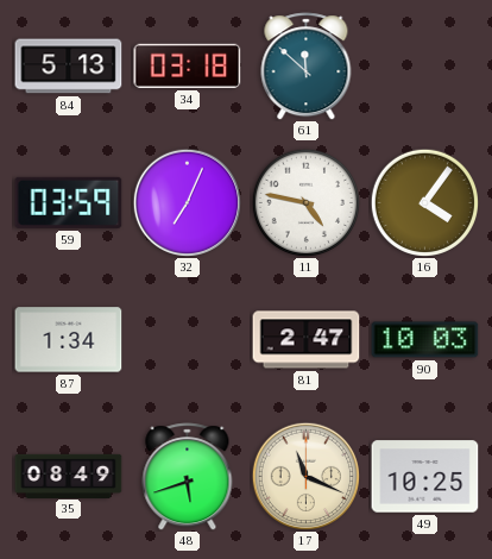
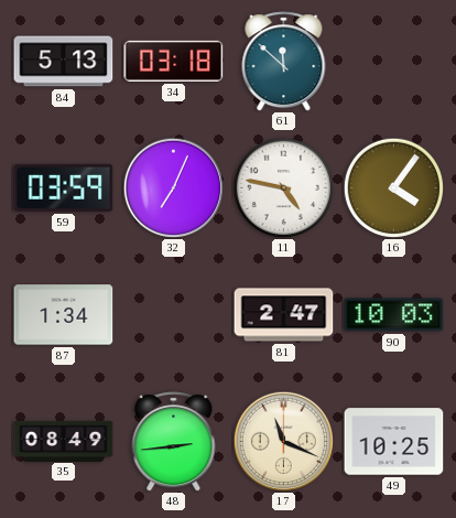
48: 5:42 -> 2:44
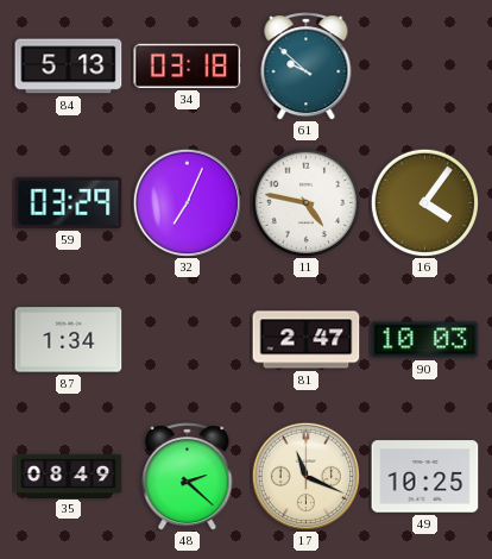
61: 11:52 -> 9:52
59: 03:59 -> 03:29
48: 2:44 -> 2:22
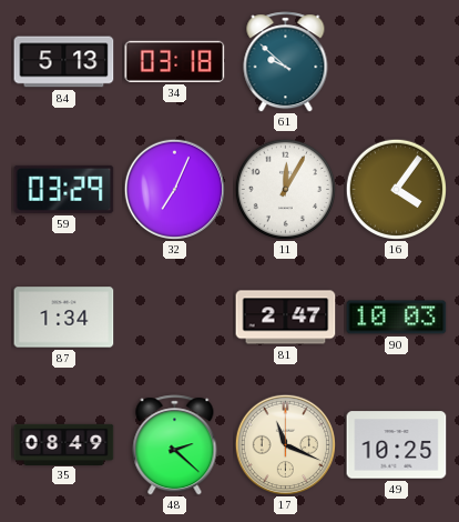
11: 4:47 -> 12:05
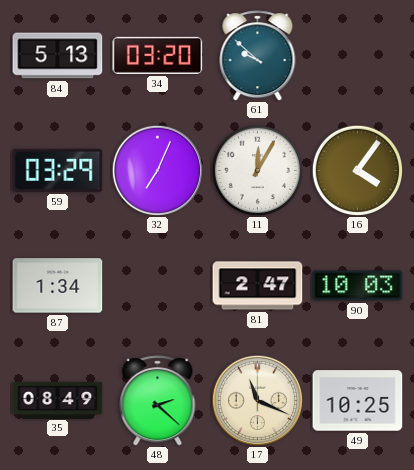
34: 03:18 -> 03:20
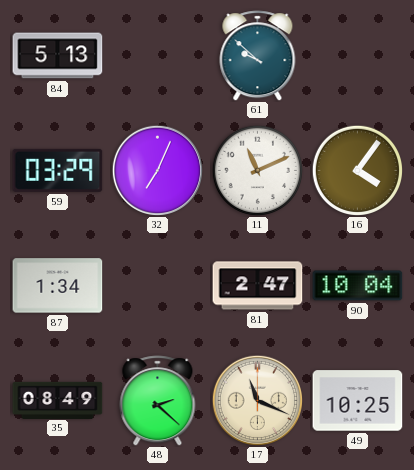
34: 03:20 -> none
11: 12:05 -> 11:11
90: 10:03 -> 10:04
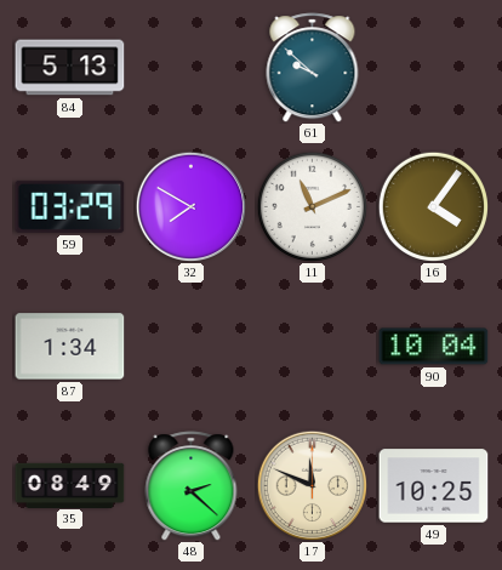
32: 7:04 -> 7:50
81: 2:47 -> none
17: 11:19 -> 11:49
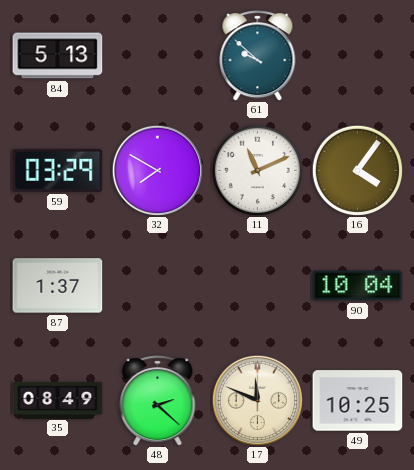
87: 1:34 -> 1:37
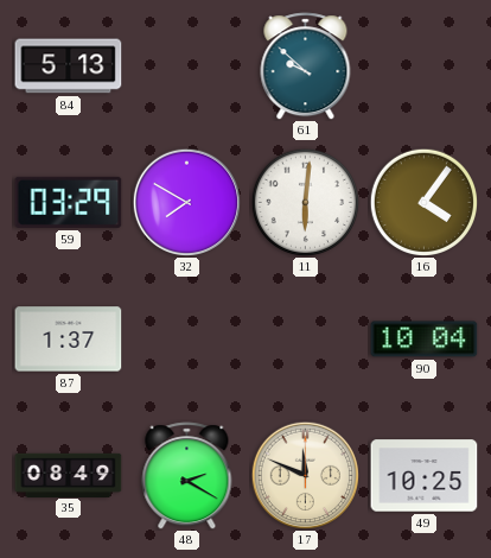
11: 11:11 -> 6:01
48: 2:22 -> 2:20
